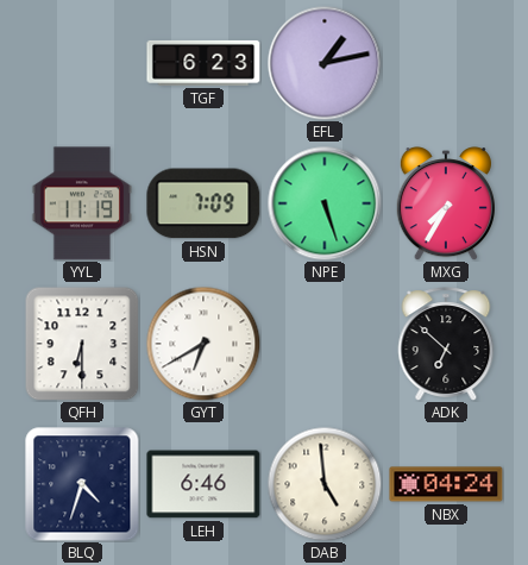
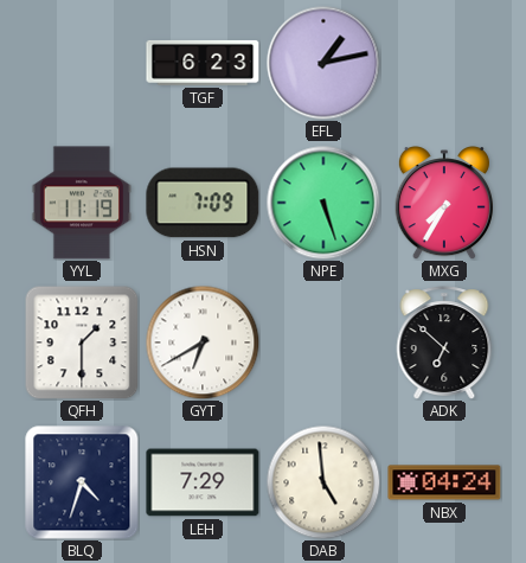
QFH: 6:30 -> 1:30
LEH: 6:46 -> 7:29
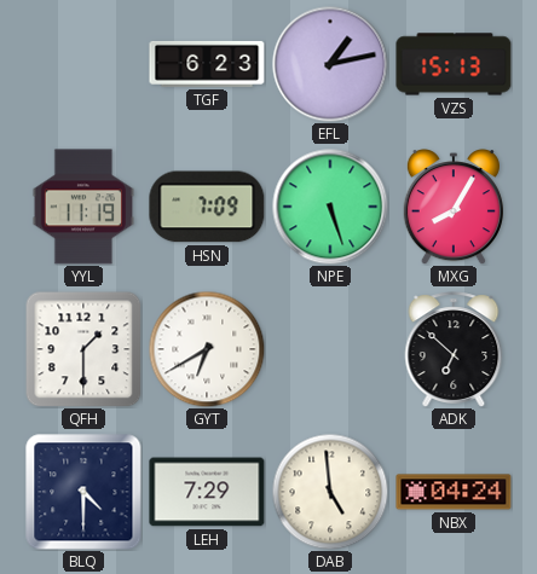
VZS: none -> 15:13
MXG: 7:35 -> 8:05
BLQ: 4:33 -> 4:30
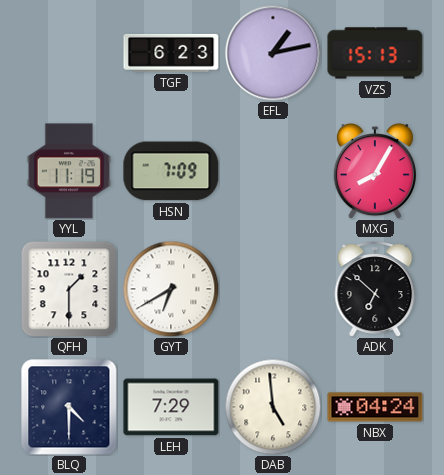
NPE: 5:27 -> none
